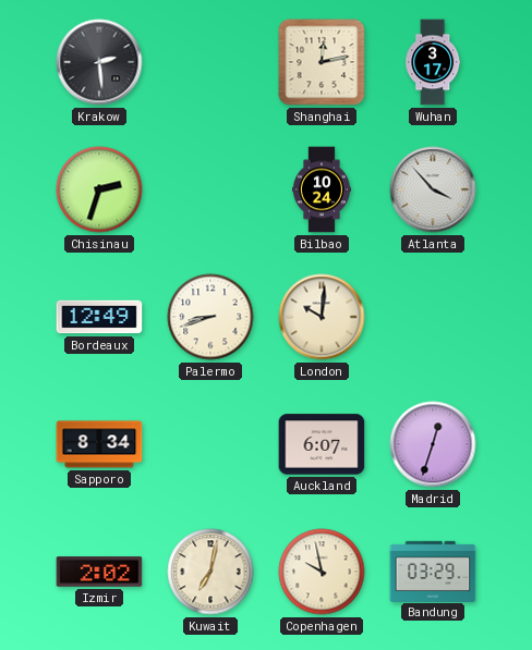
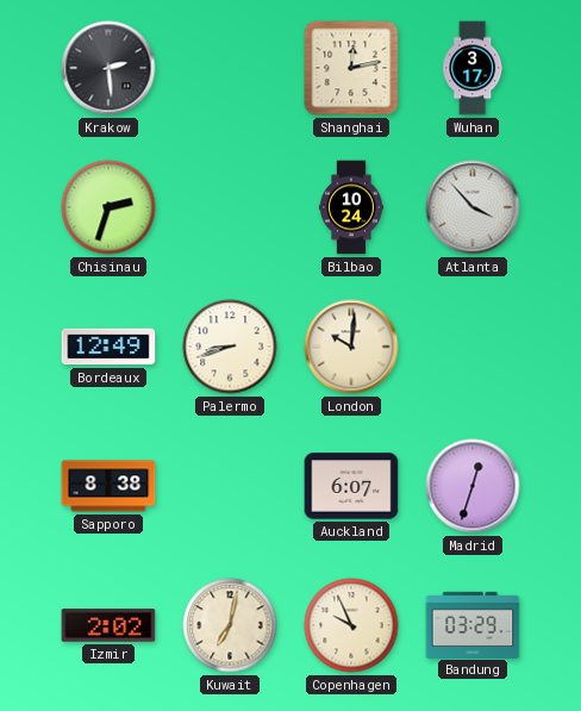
Sapporo: 8:34 -> 8:38
Copenhagen: 9:58 -> 9:56
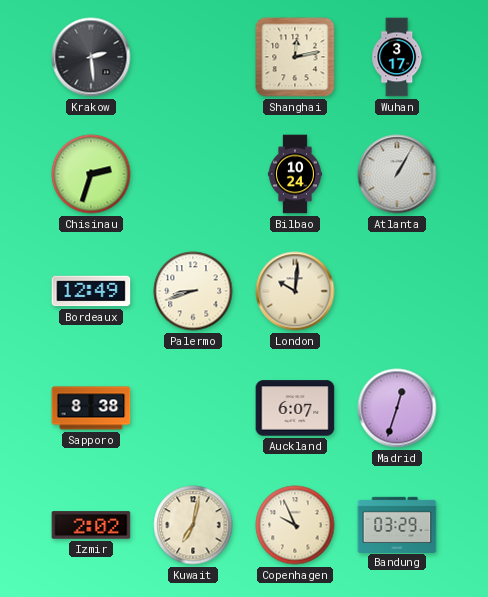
Atlanta: 3:53 -> 1:05
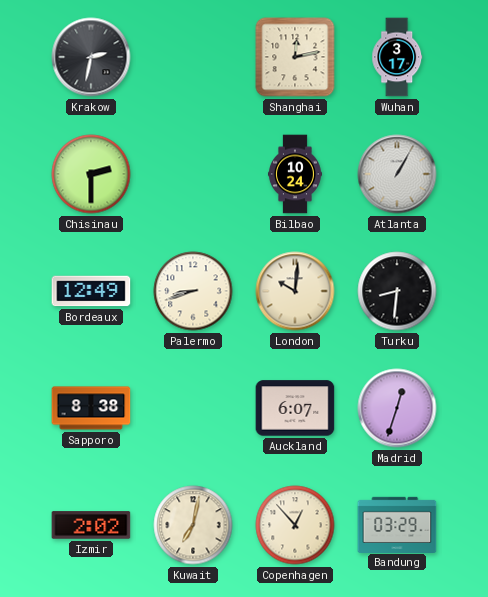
Krakow: 2:29 -> 2:32
Chisinau: 2:33 -> 2:30
Turku: none -> 8:31
Copenhagen: 9:56 -> 12:53
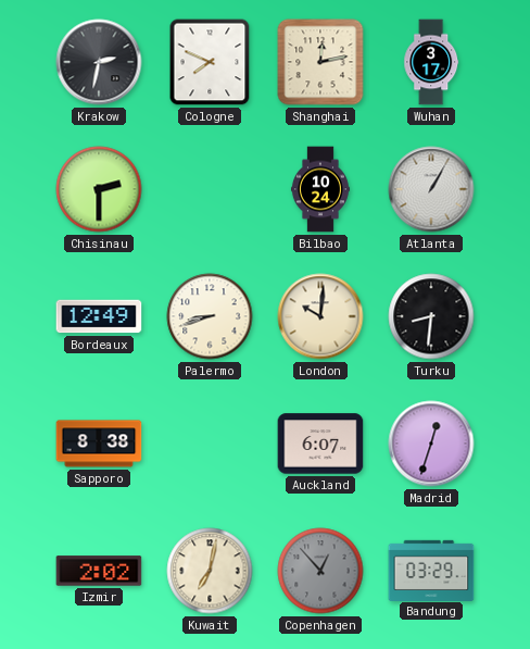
Cologne: none -> 7:49
Copenhagen dial: cream -> grey
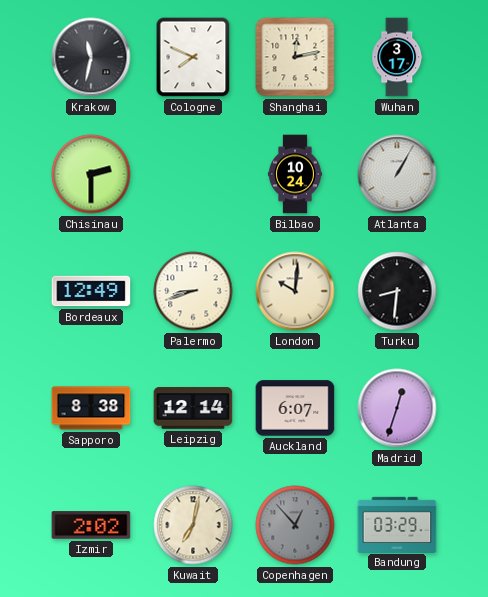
Krakow: 2:32 -> 11:32
Leipzig: none -> 12:14
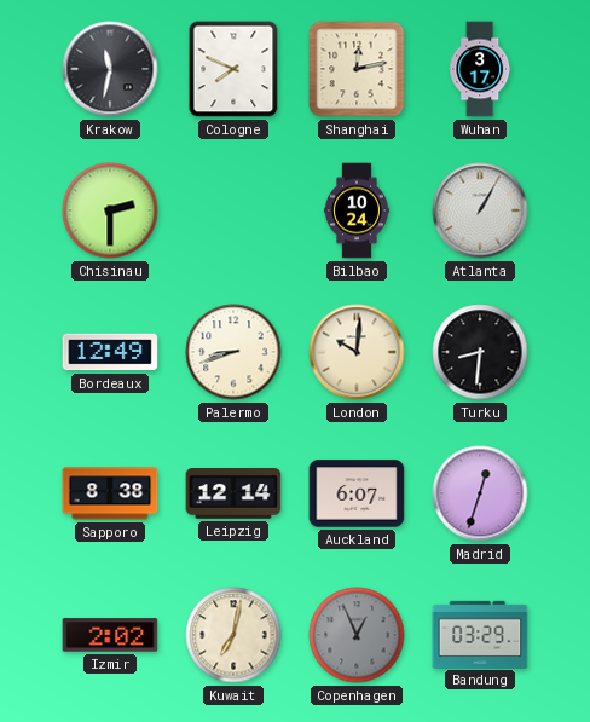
Copenhagen: 12:53 -> 12:56
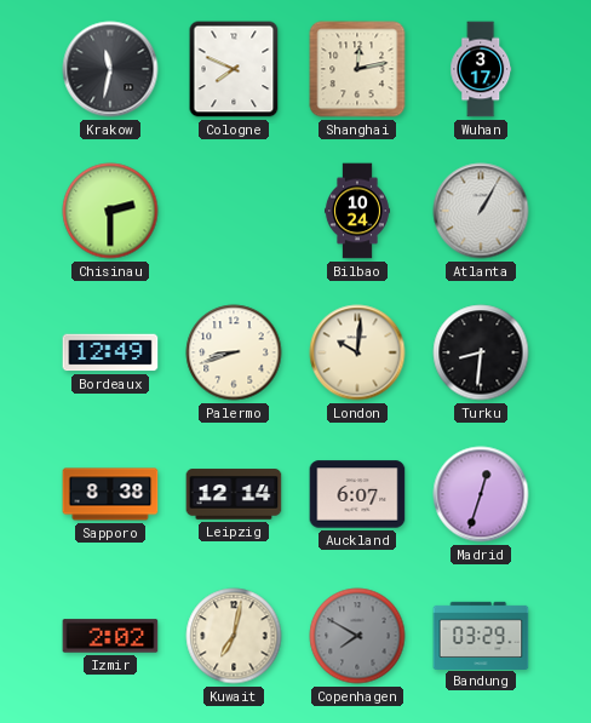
Copenhagen: 12:56 -> 7:50
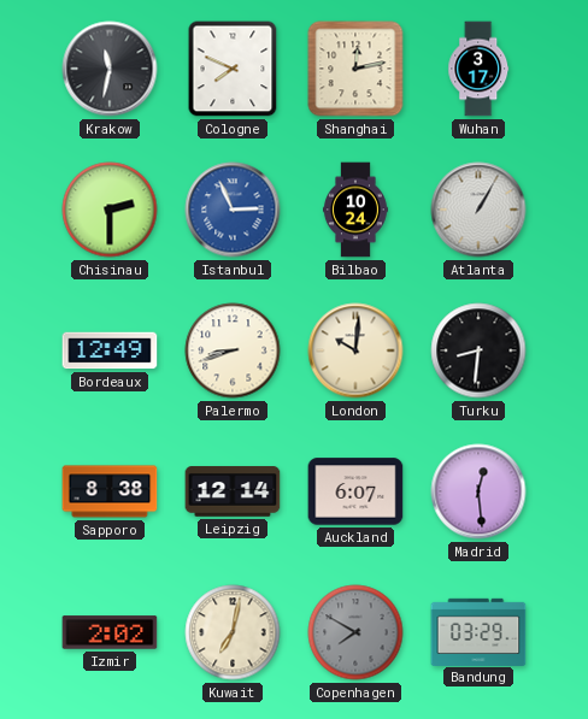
Istanbul: none -> 2:56
Madrid: 12:33 -> 12:29
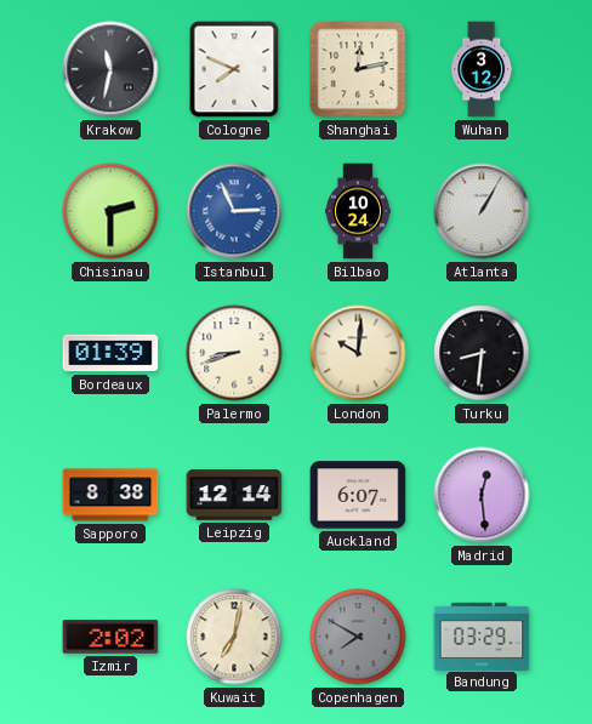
Wuhan: 3:17 -> 3:12
Bordeaux: 12:49 -> 01:39
